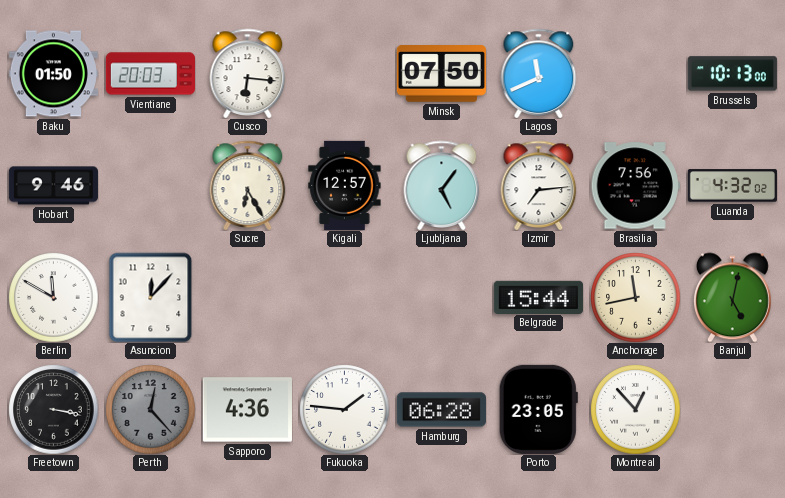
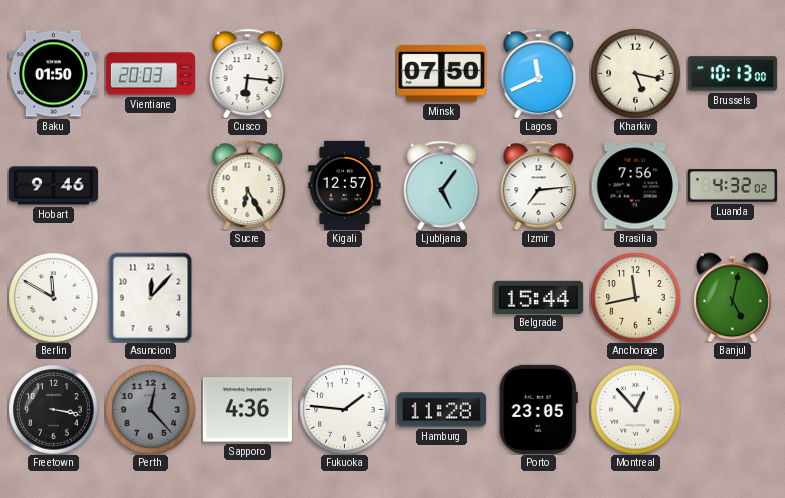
Kharkiv: none -> 5:17
Hamburg: 06:28 -> 11:28
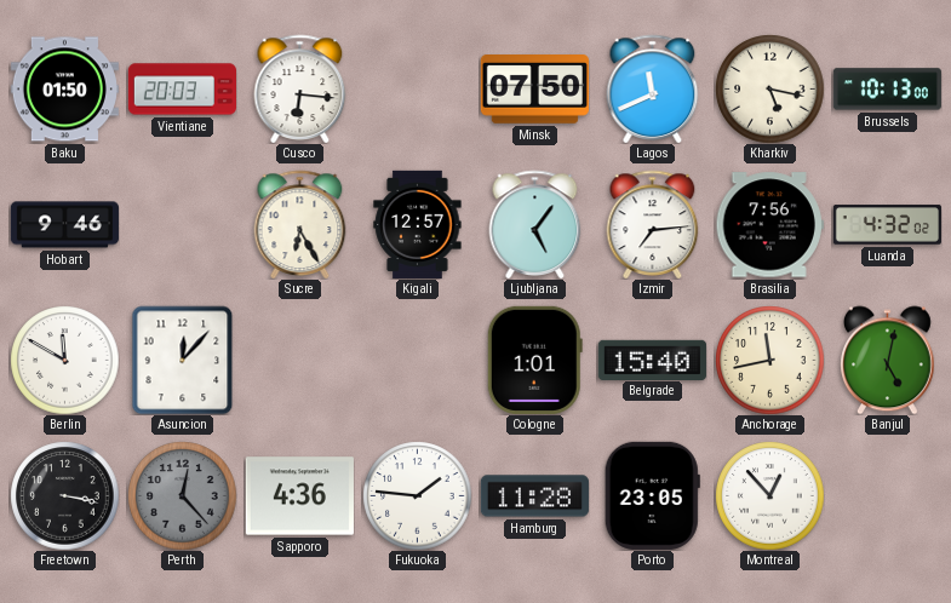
Cologne: none -> 1:01
Belgrade: 15:44 -> 15:40
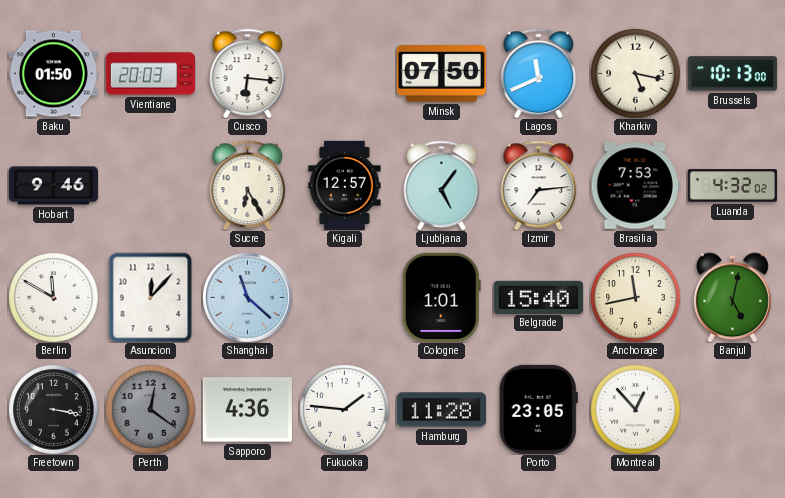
Brasilia: 7:56 -> 7:53
Shanghai: none -> 11:22
Perth: 12:23 -> 12:21
